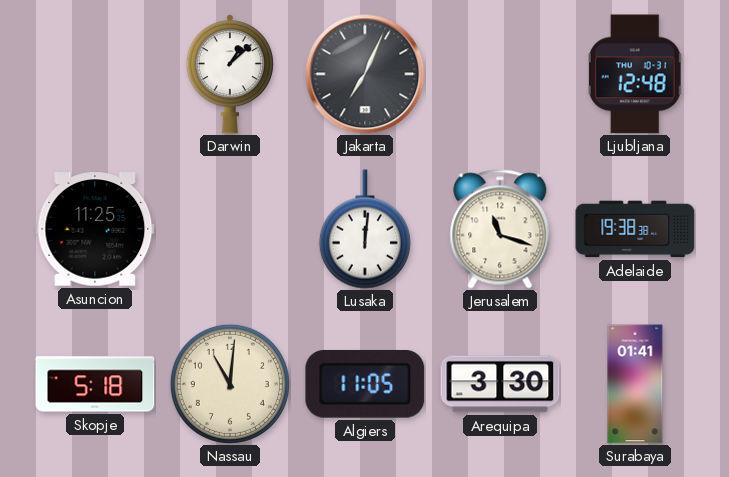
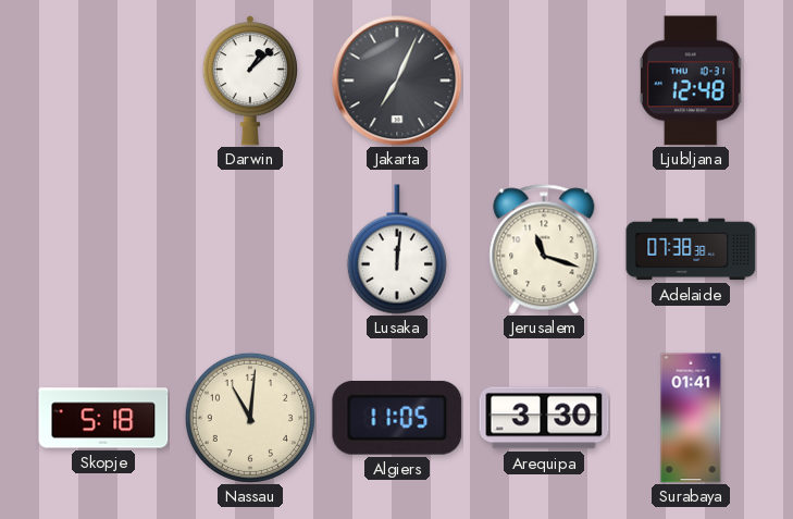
Asuncion: 11:25 -> none
Adelaide: 19:38 -> 07:38
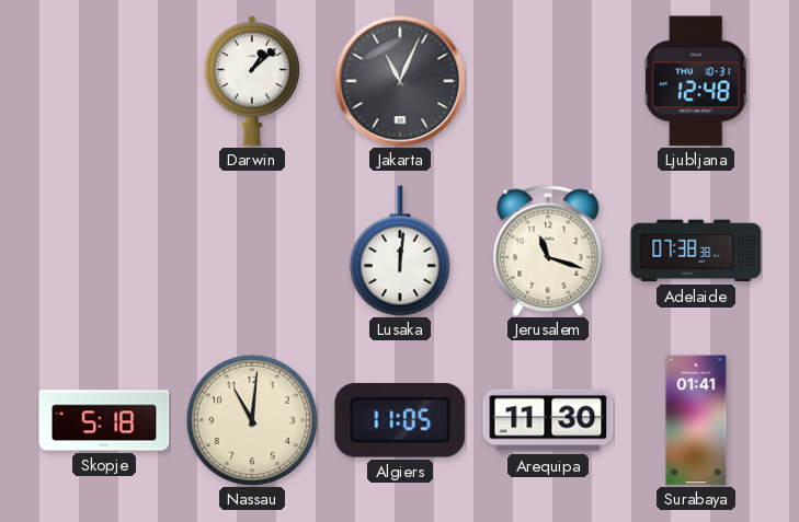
Jakarta: 7:04 -> 11:04
Arequipa: 3:30 -> 11:30
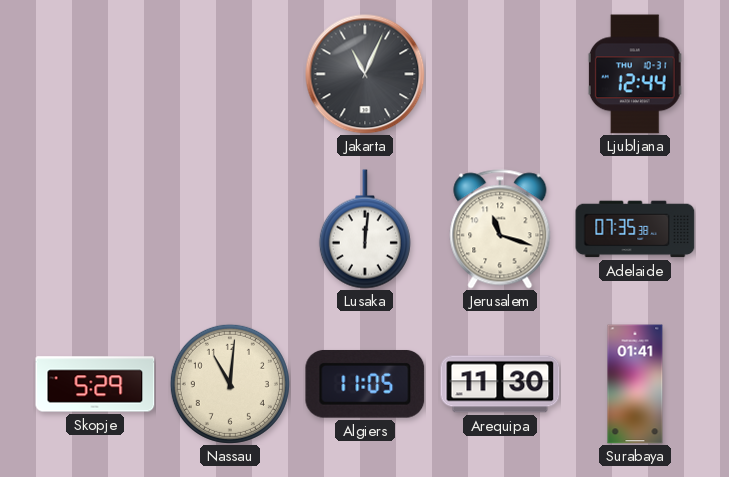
Darwin: 1:08 -> none
Ljubljana: 12:48 -> 12:44
Adelaide: 07:38 -> 07:35
Skopje: 5:18 -> 5:29
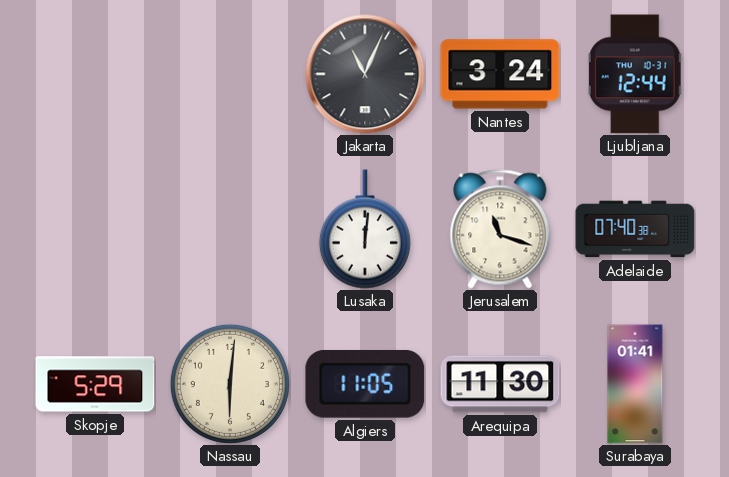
Nantes: none -> 3:24
Adelaide: 07:35 -> 07:40
Nassau: 11:01 -> 6:01
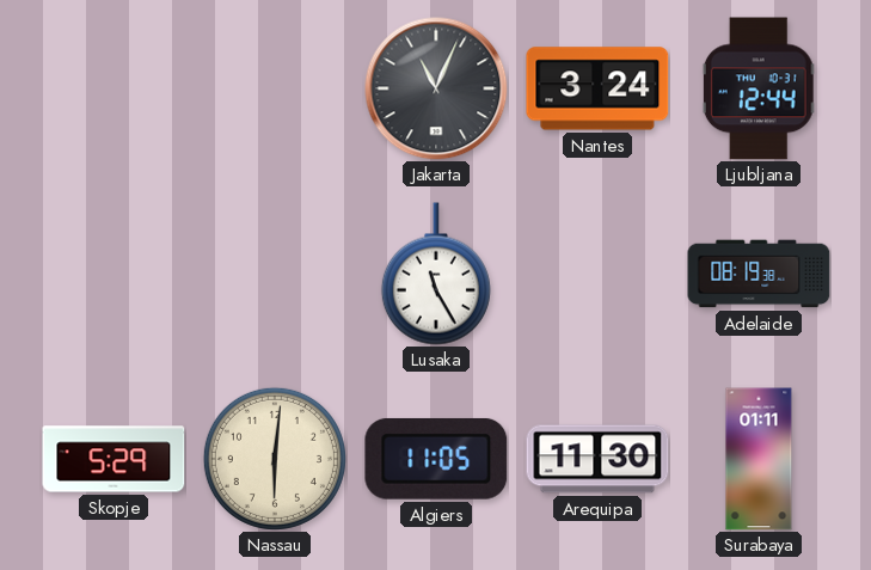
Lusaka: 12:01 -> 11:25
Jerusalem: 11:18 -> none
Adelaide: 07:40 -> 08:19
Surabaya: 01:41 -> 01:11
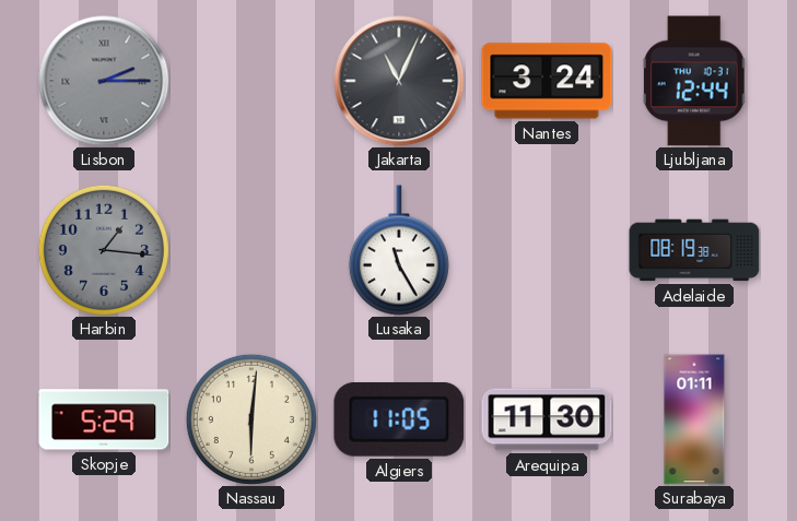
Lisbon: none -> 2:15
Harbin: none -> 1:16
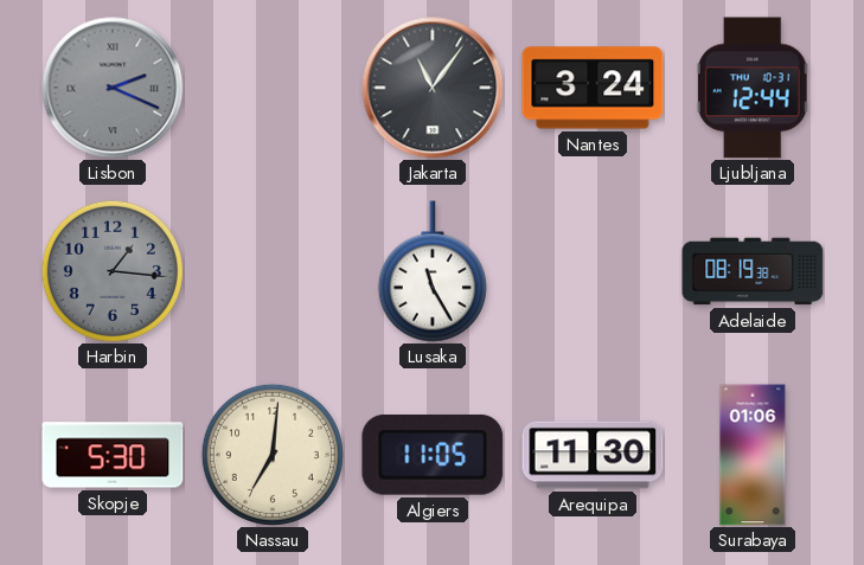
Lisbon: 2:15 -> 2:19
Jakarta: 11:04 -> 11:06
Skopje: 5:29 -> 5:30
Nassau: 6:01 -> 7:01
Surabaya: 01:11 -> 01:06
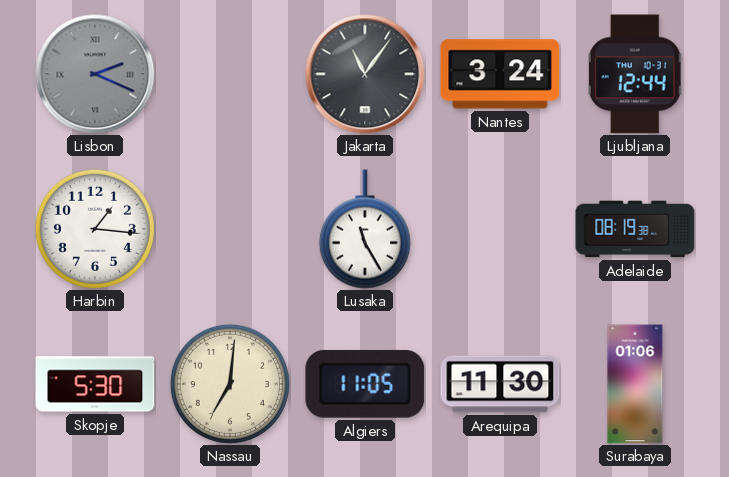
Harbin dial: grey -> white
